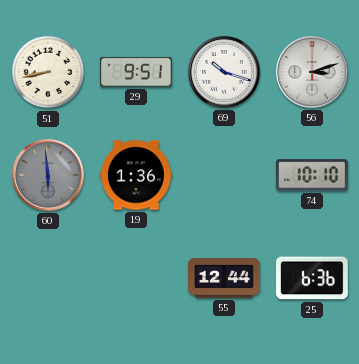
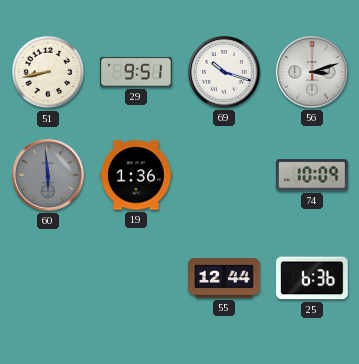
74: 10:10 -> 10:09
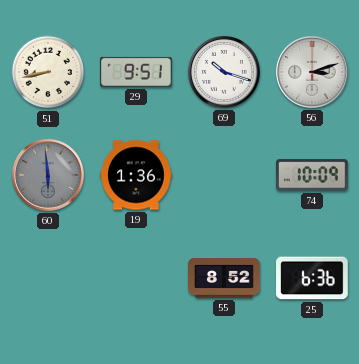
55: 12:44 -> 8:52
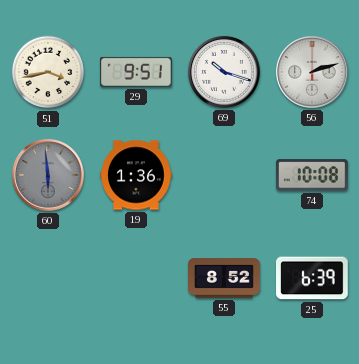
51: 8:43 -> 3:43
56: 3:12 -> 2:12
74: 10:09 -> 10:08
25: 6:36 -> 6:39
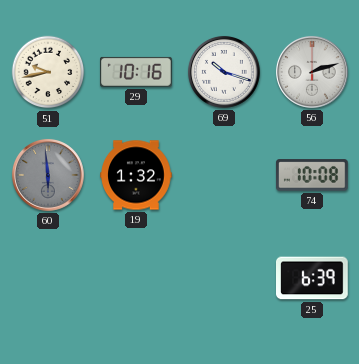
51: 3:43 -> 9:43
29: 9:51 -> 10:16
19: 1:36 -> 1:32
55: 8:52 -> none
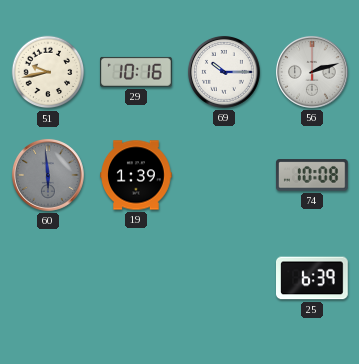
69: 10:18 -> 10:15
19: 1:32 -> 1:39
